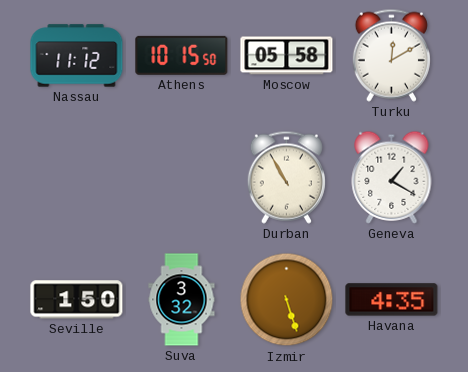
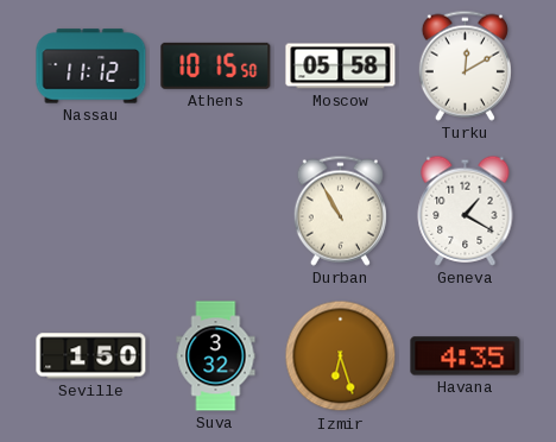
Izmir: 5:27 -> 6:27
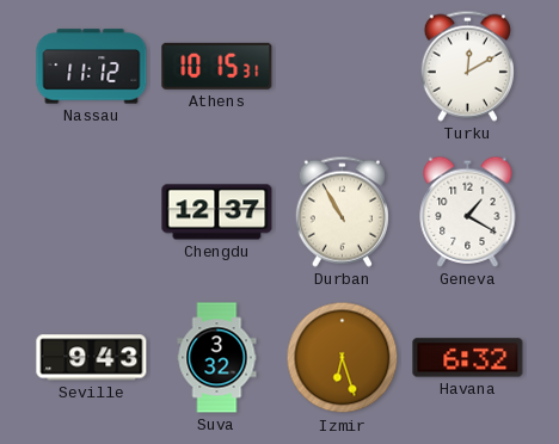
Athens: 10:15:50 -> 10:15:31
Moscow: 05:58 -> none
Chengdu: none -> 12:37
Seville: 1:50 -> 9:43
Havana: 4:35 -> 6:32
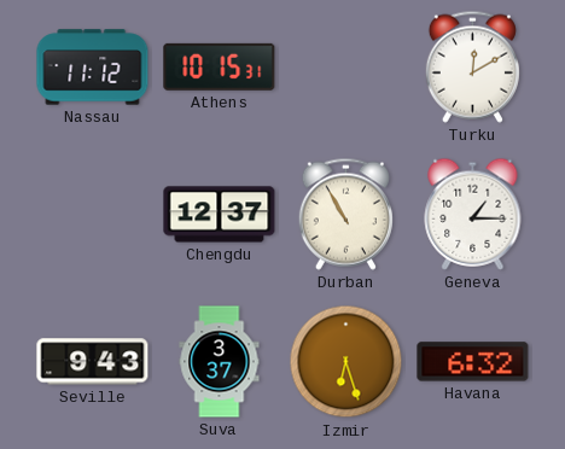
Geneva: 1:20 -> 1:15
Suva: 3:32 -> 3:37
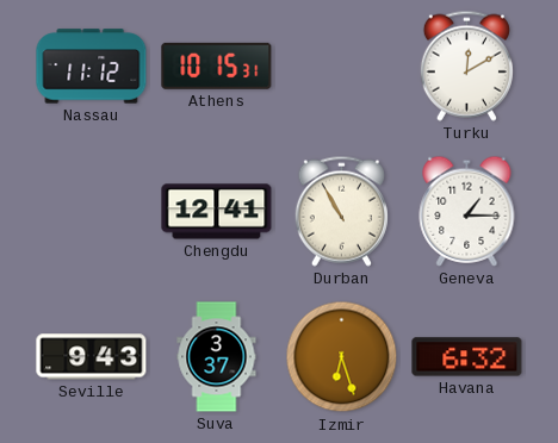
Chengdu: 12:37 -> 12:41
